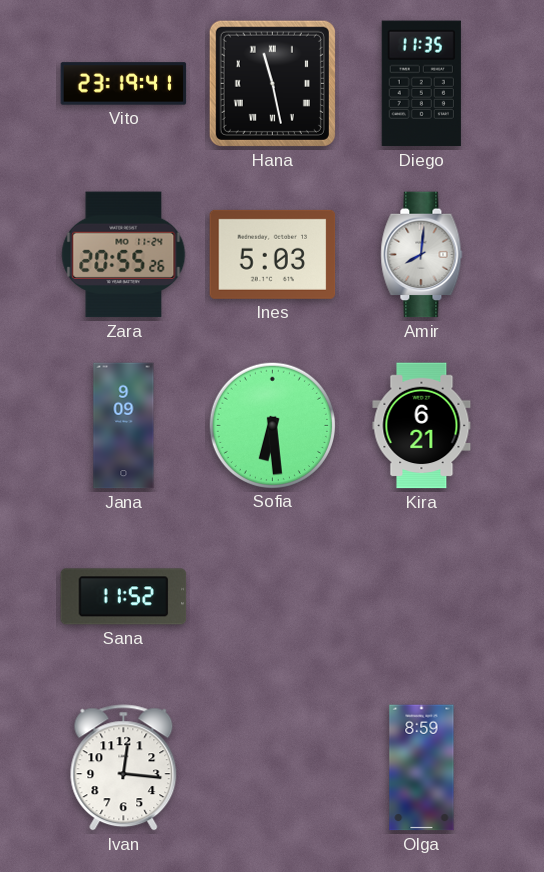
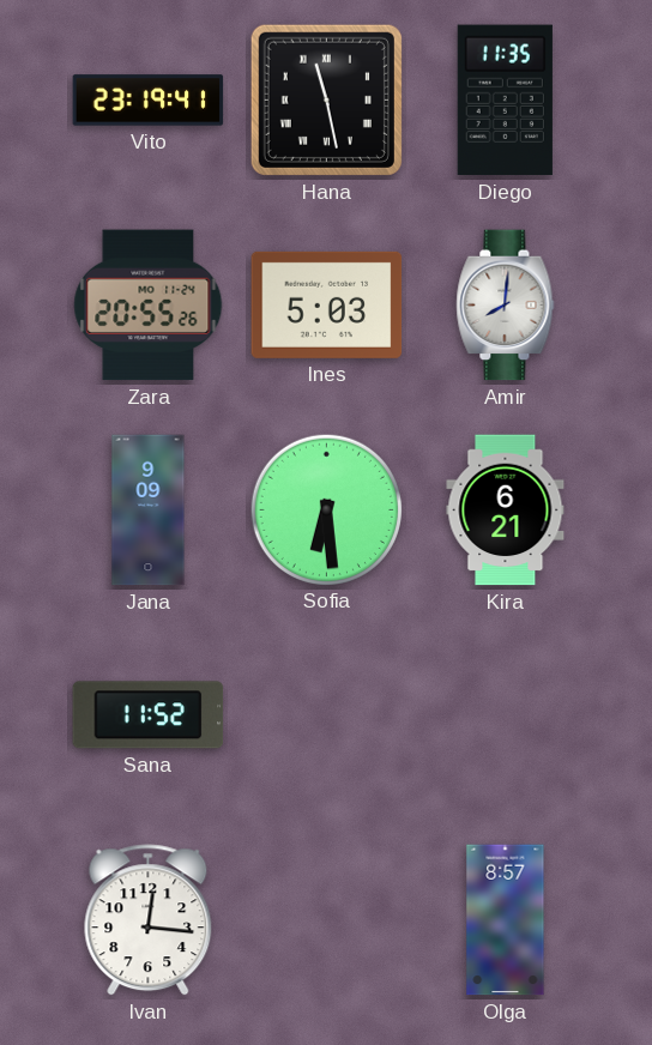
Olga: 8:59 -> 8:57
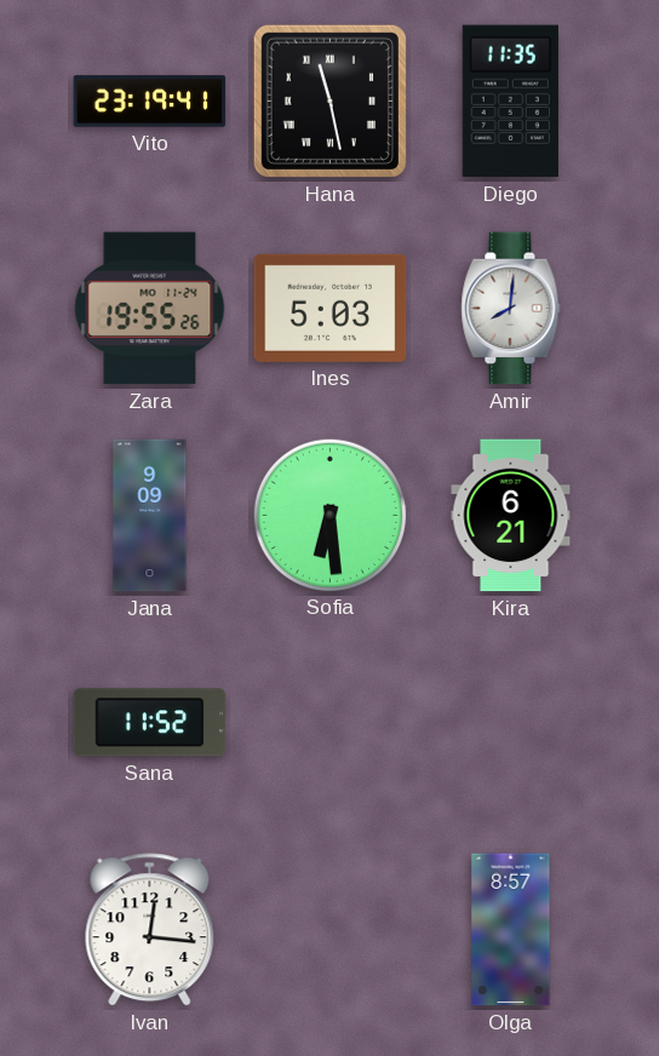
Zara: 20:55 -> 19:55
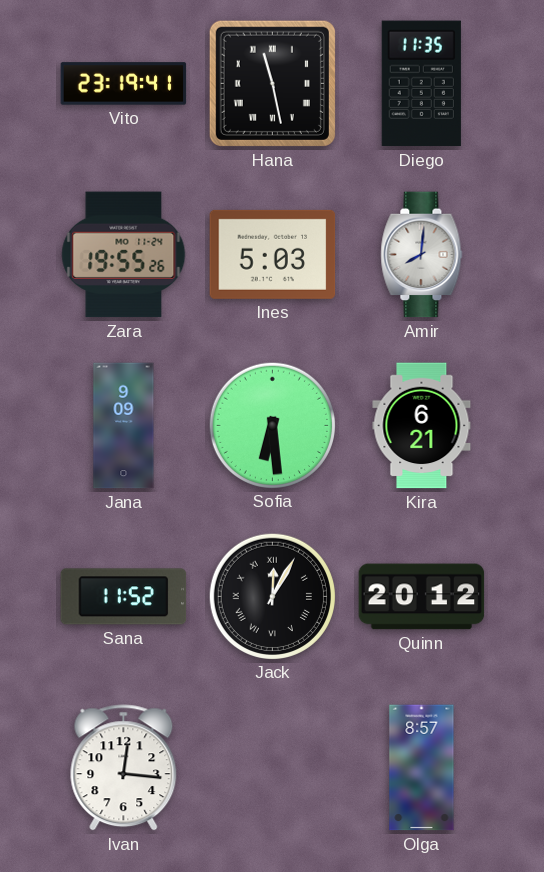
Jack: none -> 12:05
Quinn: none -> 20:12
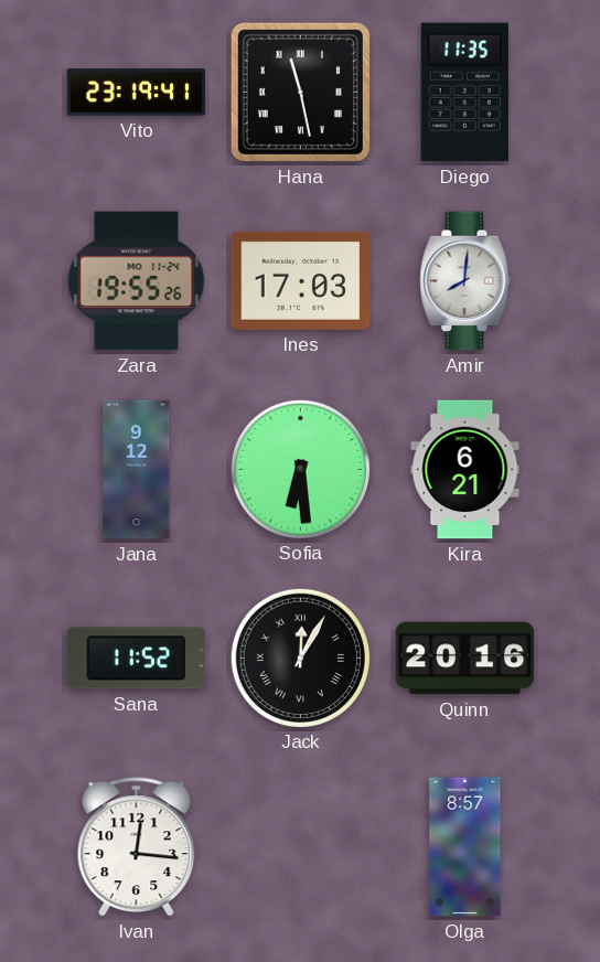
Ines: 5:03 -> 17:03
Jana: 9:09 -> 9:12
Quinn: 20:12 -> 20:16
